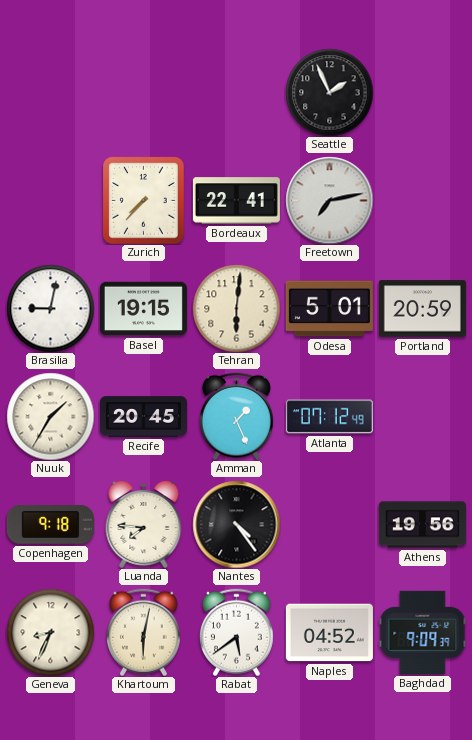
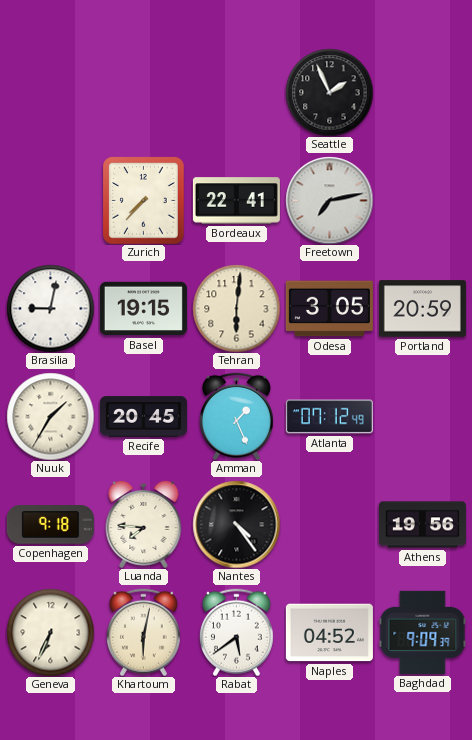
Odesa: 5:01 -> 3:05
Geneva: 8:34 -> 6:34
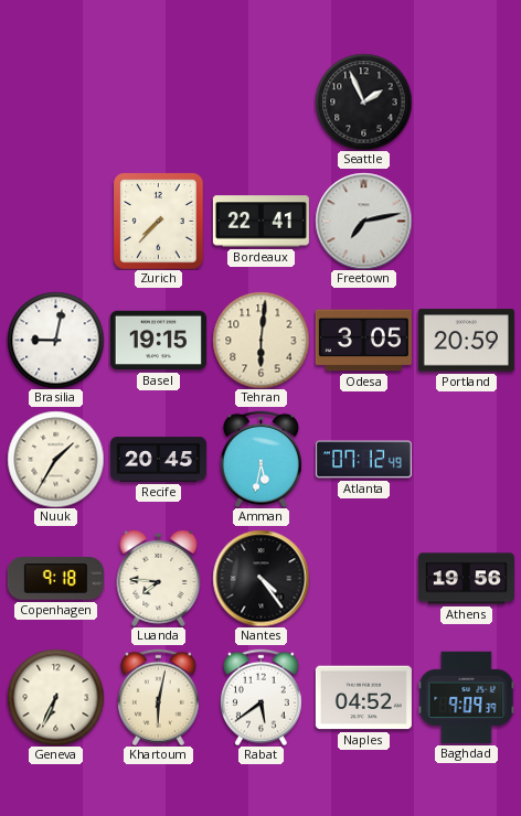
Amman: 1:26 -> 5:32
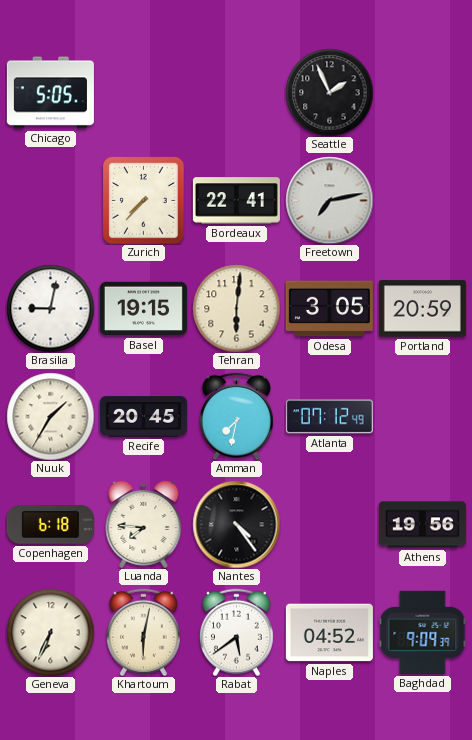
Chicago: none -> 5:05
Amman: 5:32 -> 7:32
Copenhagen: 9:18 -> 6:18
